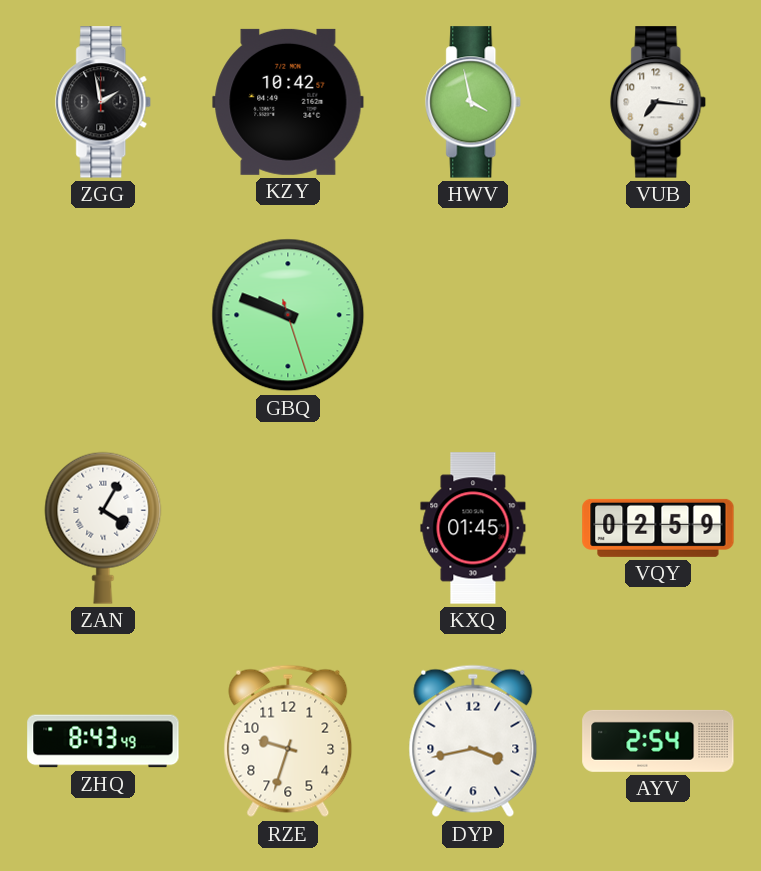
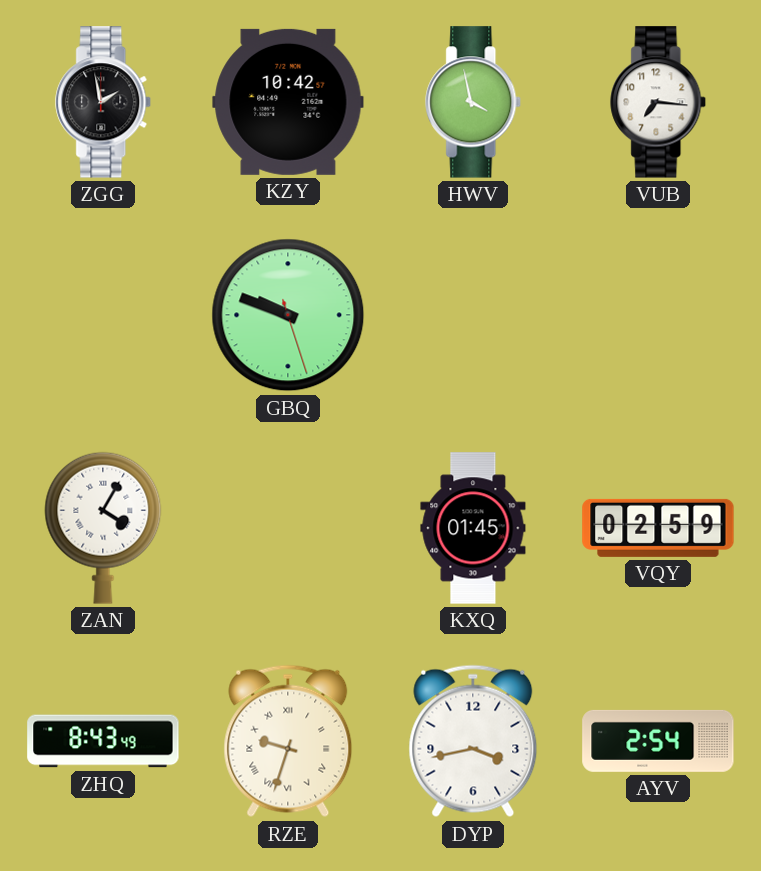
RZE numerals: Arabic -> Roman
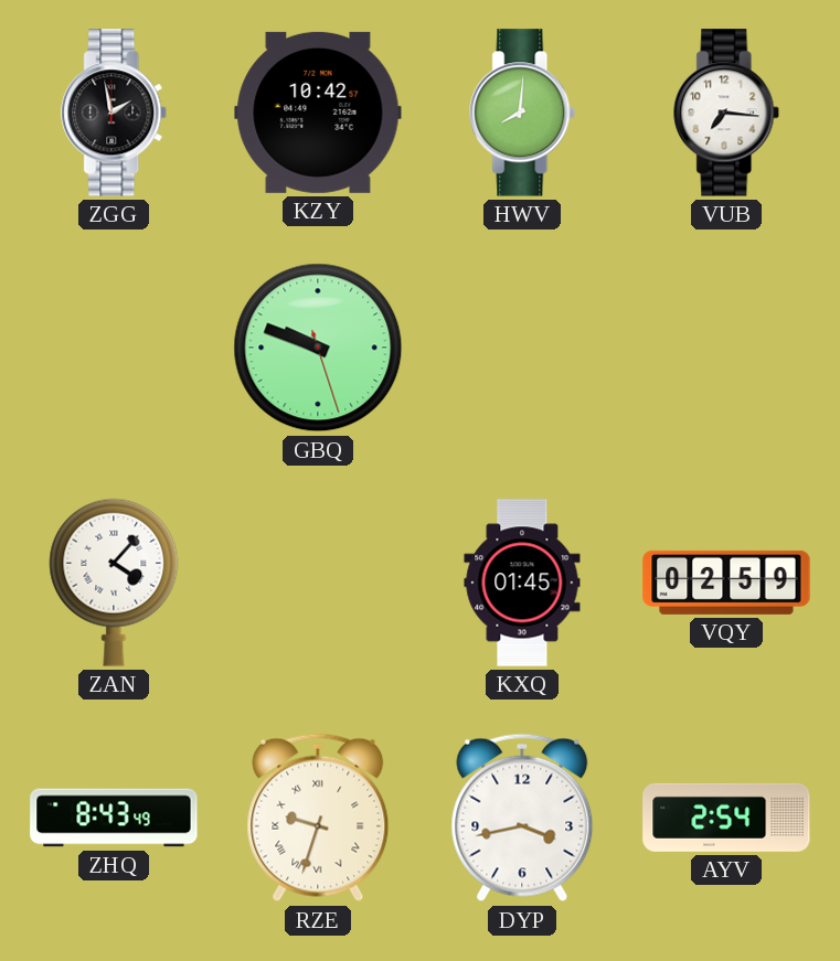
HWV: 3:58 -> 8:01
ZAN: 4:05 -> 4:07
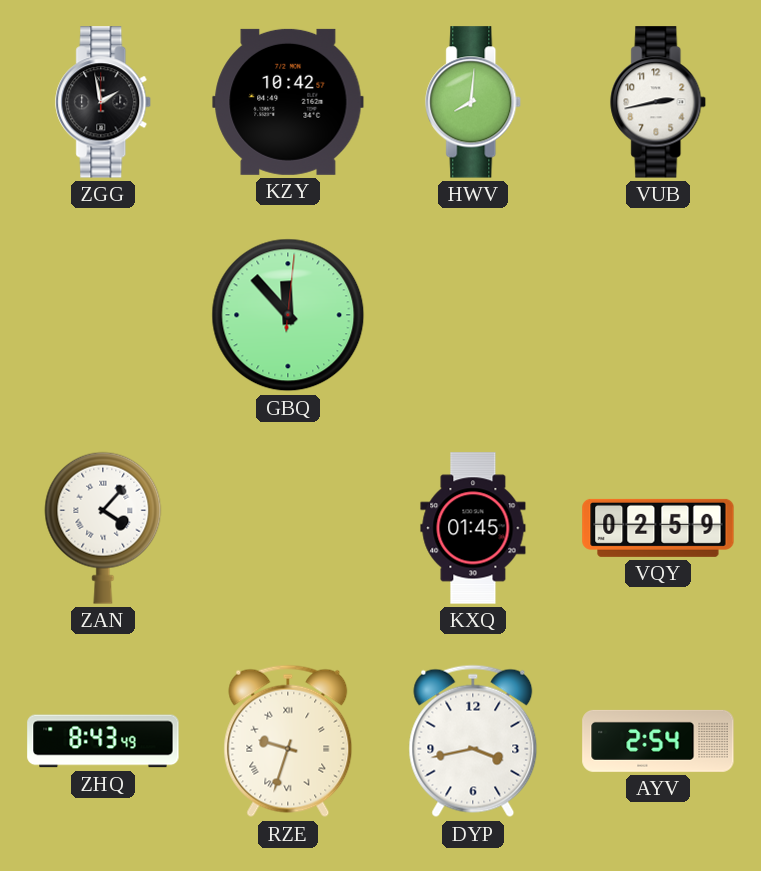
VUB: 7:16 -> 2:43
GBQ: 9:48 -> 11:53
